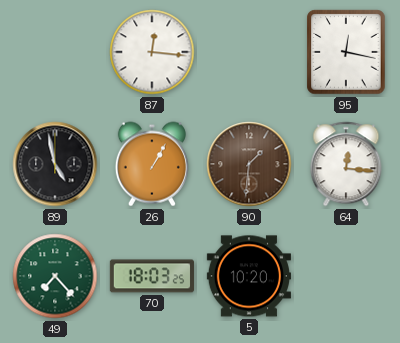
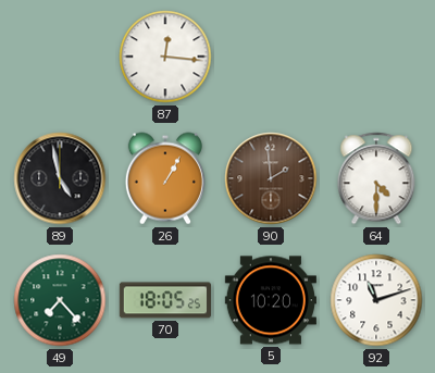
95: 12:17 -> none
90: 1:31 -> 1:59
64: 12:16 -> 4:30
70: 18:03 -> 18:05
92: none -> 11:12
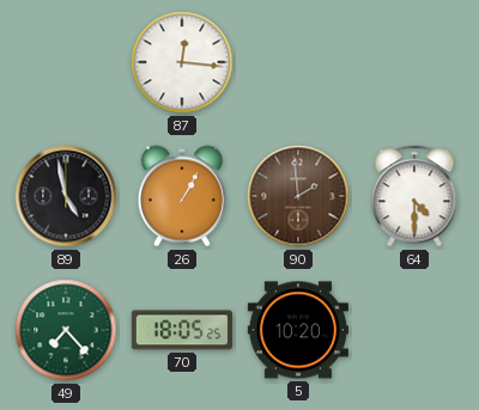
92: 11:12 -> none
